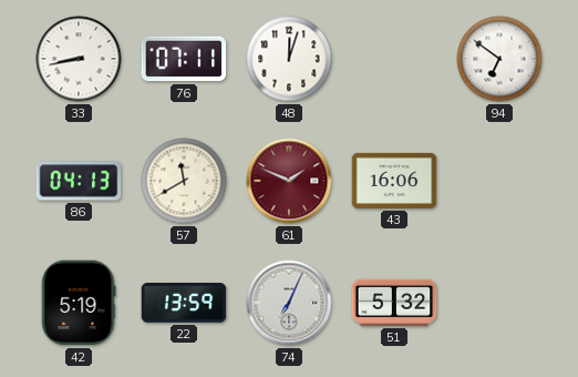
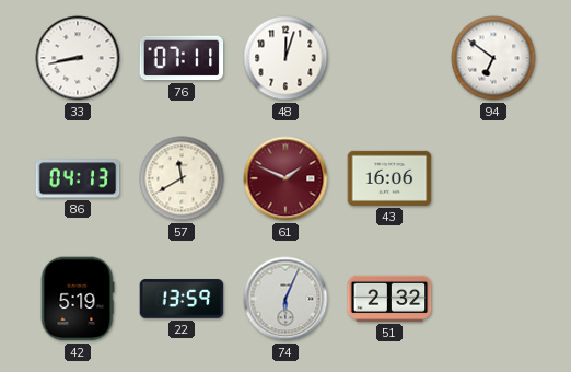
74: 7:04 -> 6:04
51: 5:32 -> 2:32
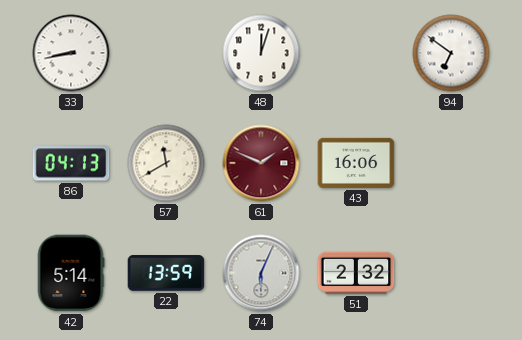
76: 07:11 -> none
42: 5:19 -> 5:14
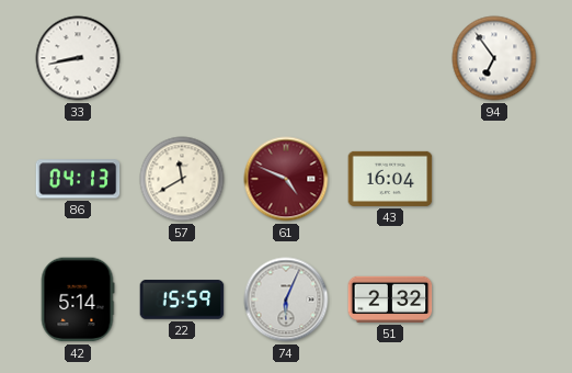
48: 12:03 -> none
94: 6:51 -> 6:54
61: 1:49 -> 4:49
43: 16:06 -> 16:04
22: 13:59 -> 15:59
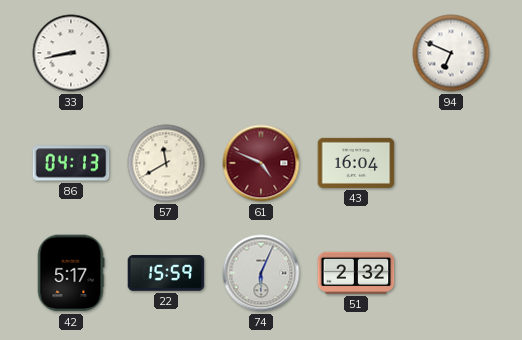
94: 6:54 -> 6:49
42: 5:14 -> 5:17
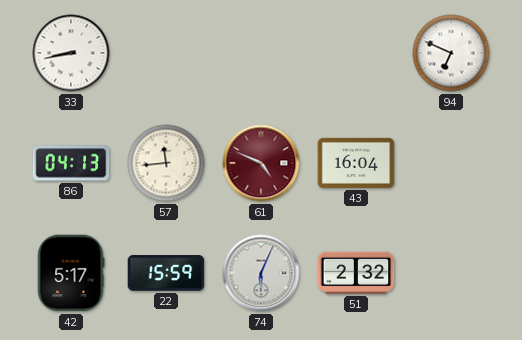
57: 11:40 -> 11:44
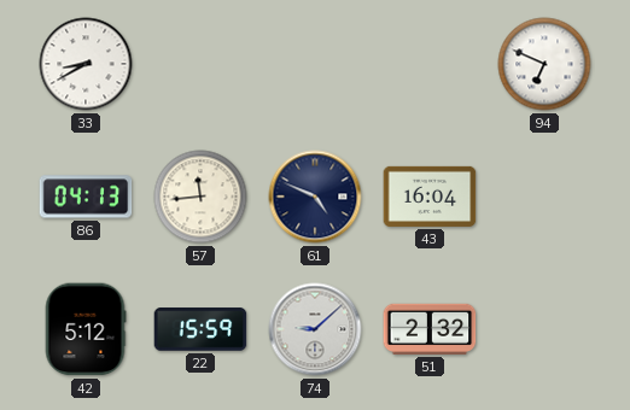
33: 8:43 -> 8:40
61 dial: burgundy -> navy
42: 5:17 -> 5:12
74: 6:04 -> 9:08
